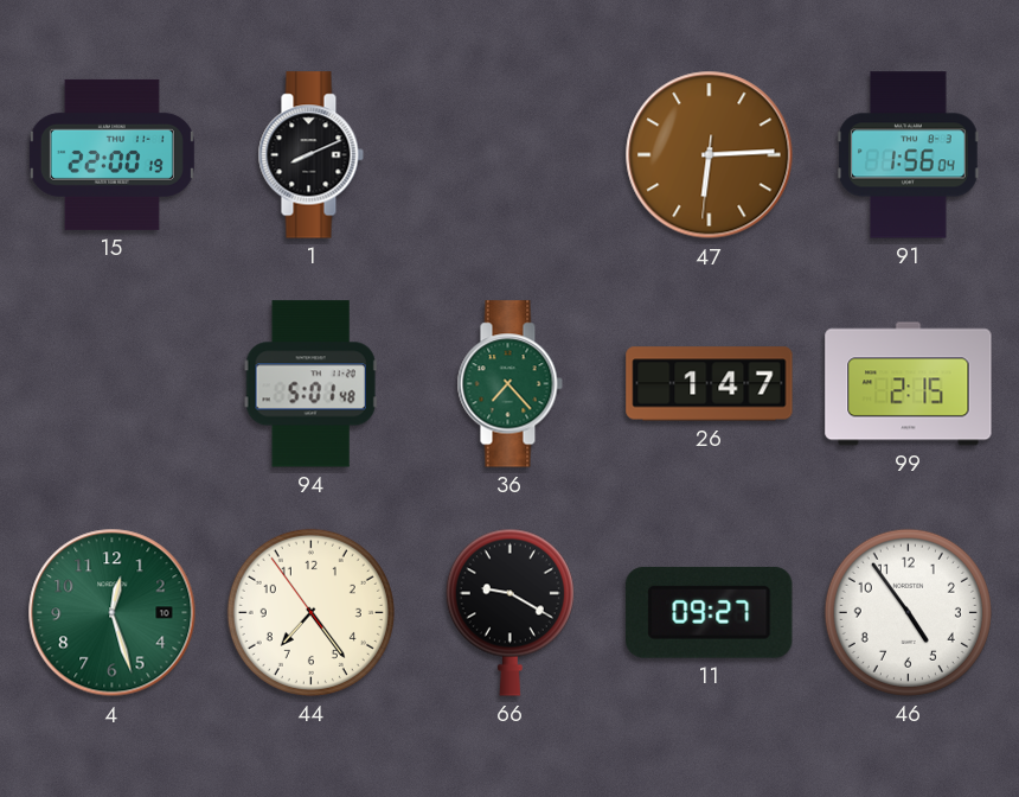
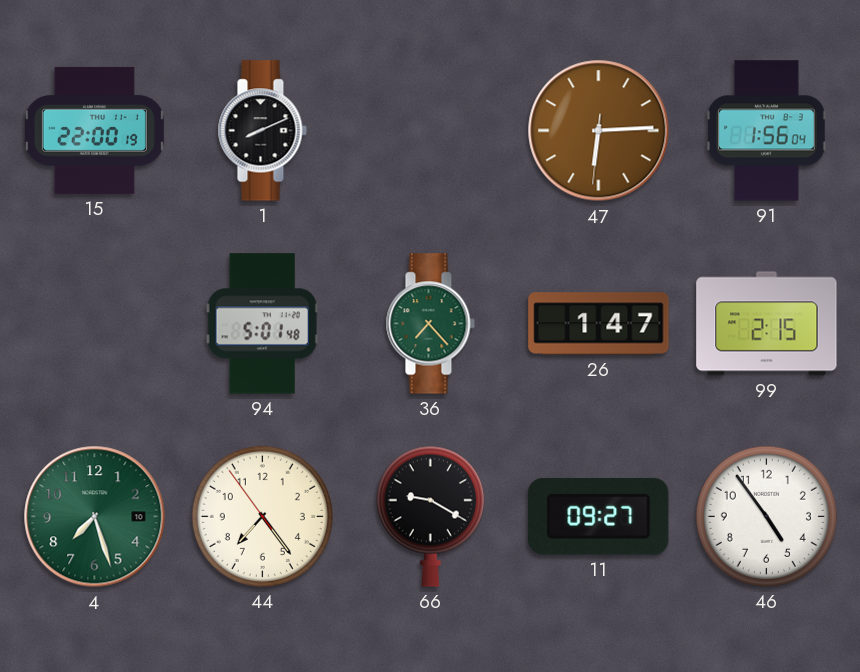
4: 12:27 -> 7:27
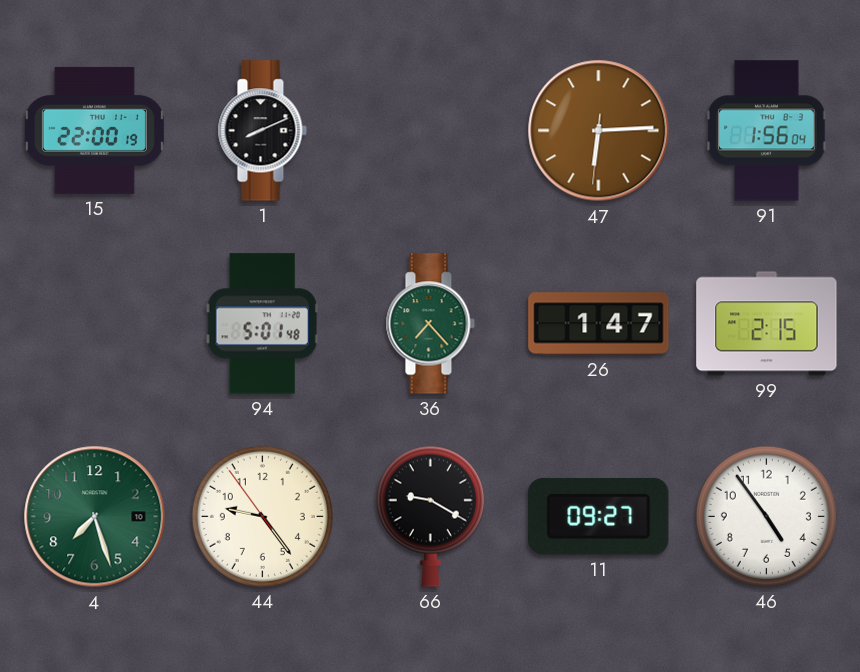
44: 7:23 -> 9:23
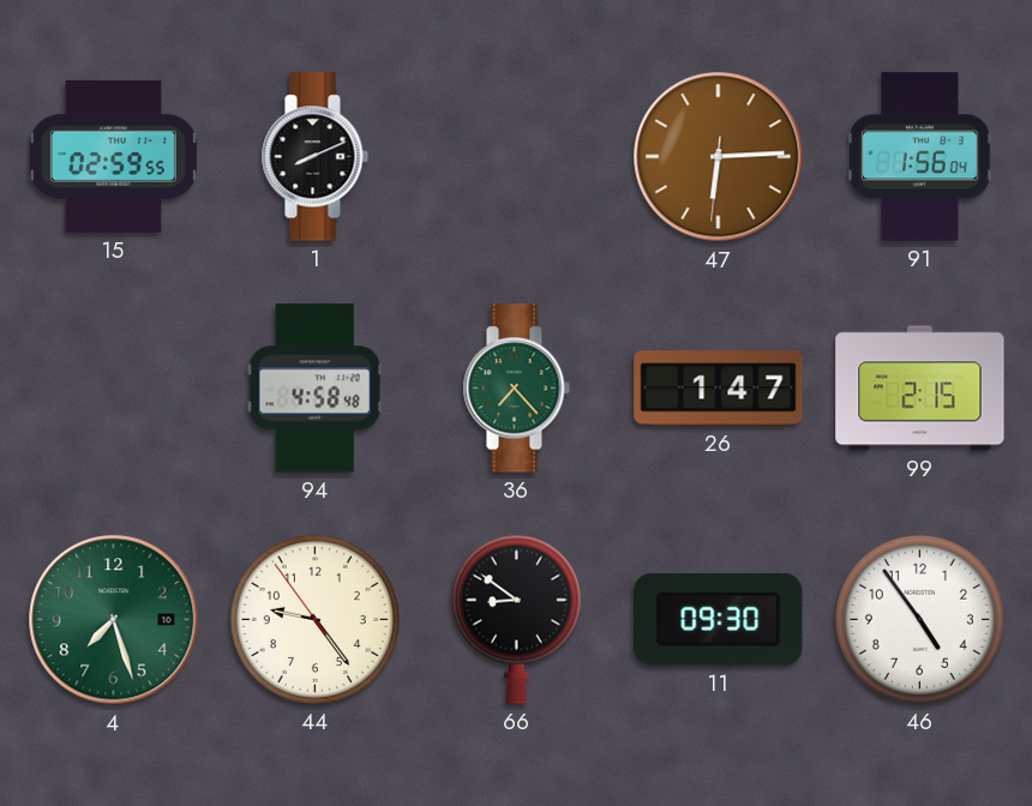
15: 22:00 -> 02:59
94: 5:01 -> 4:58
66: 9:20 -> 8:51
11: 09:27 -> 09:30
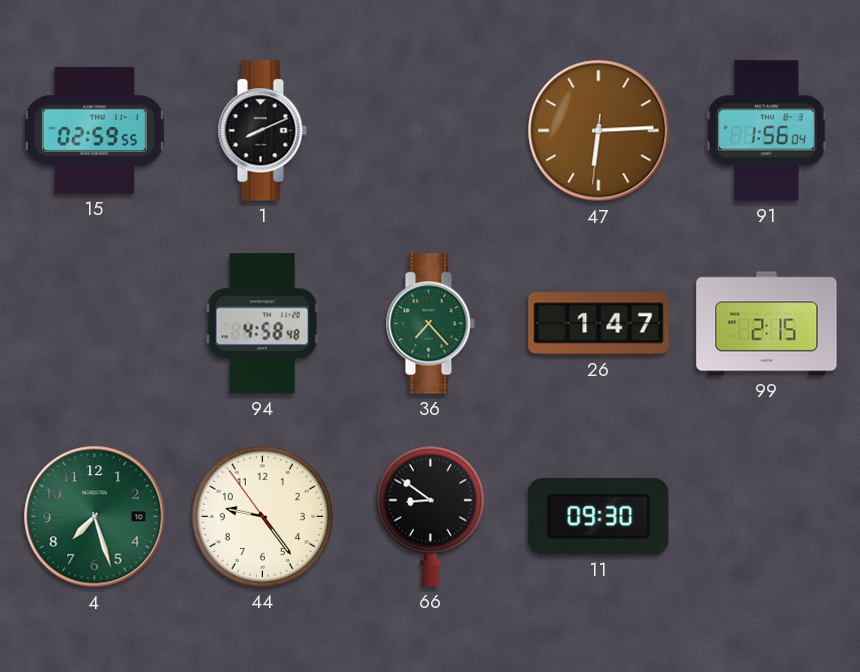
46: 4:54 -> none
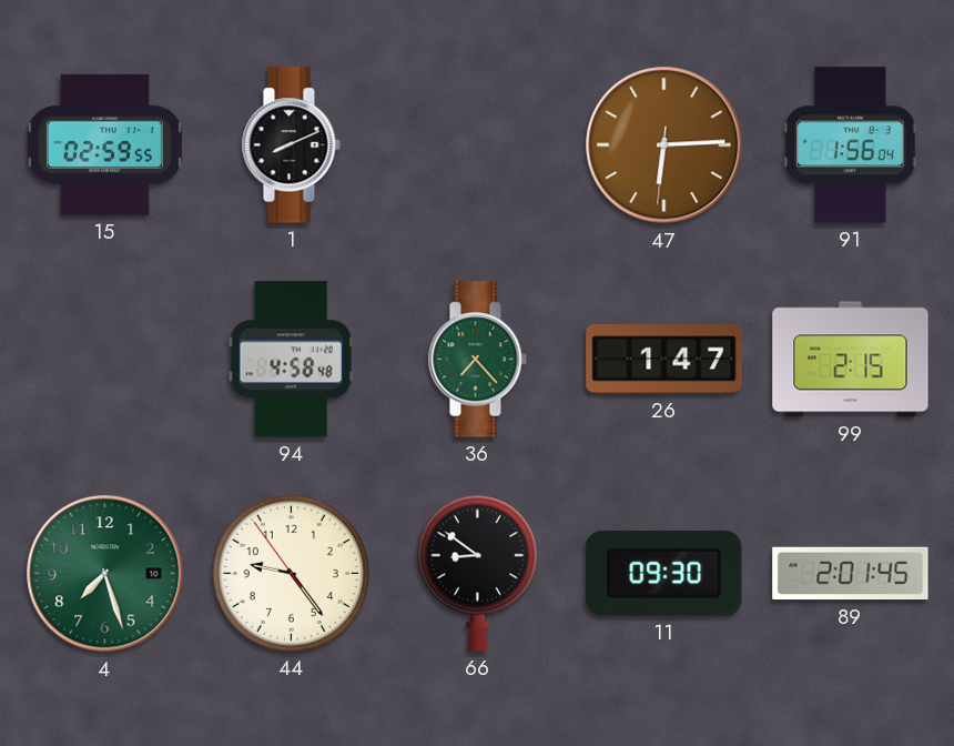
89: none -> 2:01
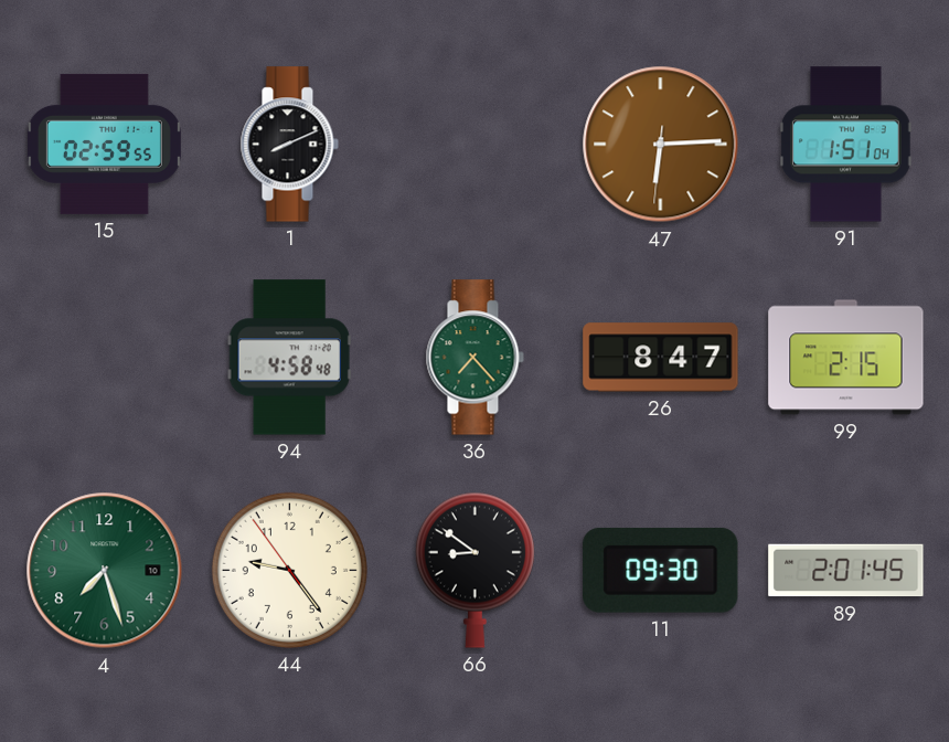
91: 1:56 -> 1:51
26: 1:47 -> 8:47
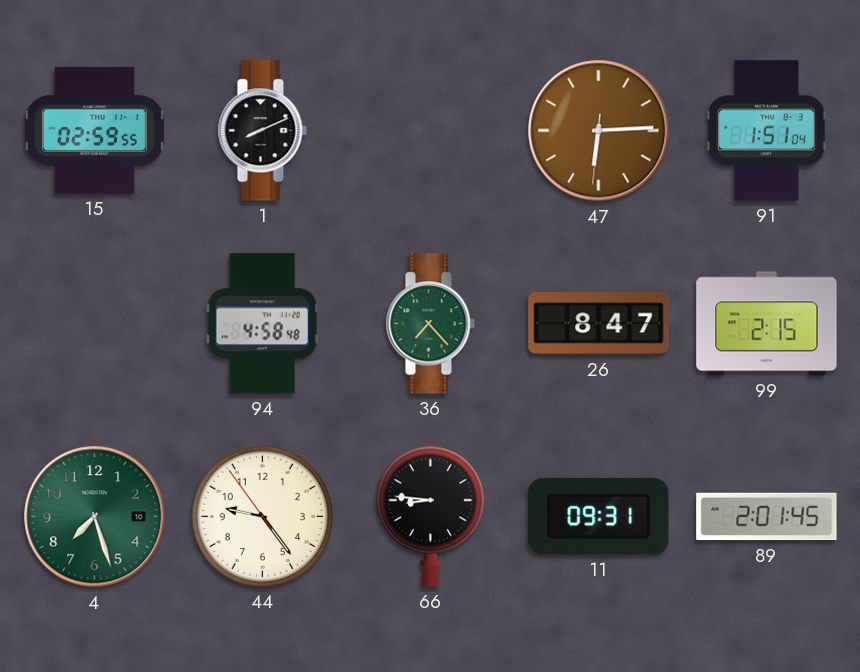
66: 8:51 -> 8:46
11: 09:30 -> 09:31
